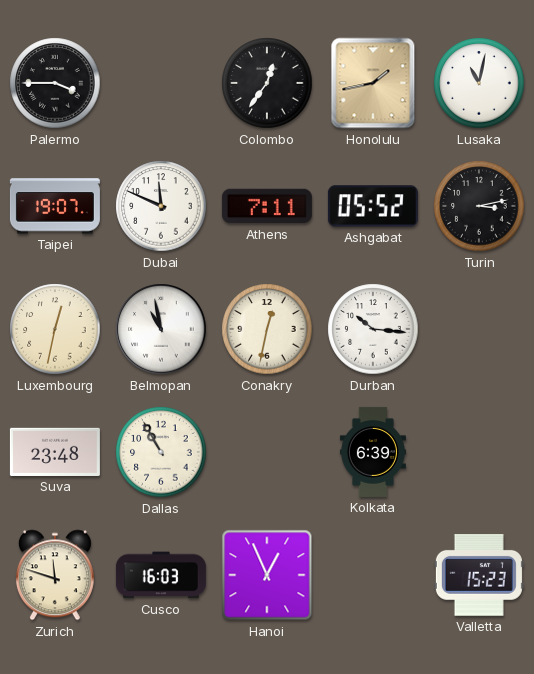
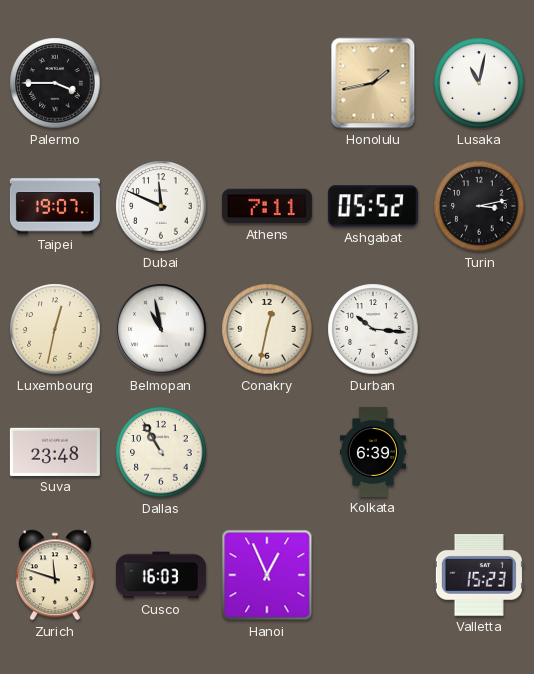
Colombo: 12:36 -> none
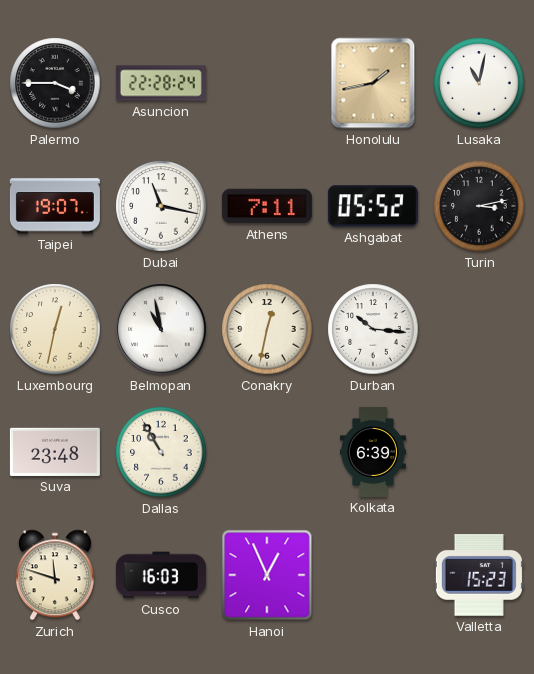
Asuncion: none -> 22:28
Dubai: 11:49 -> 11:17
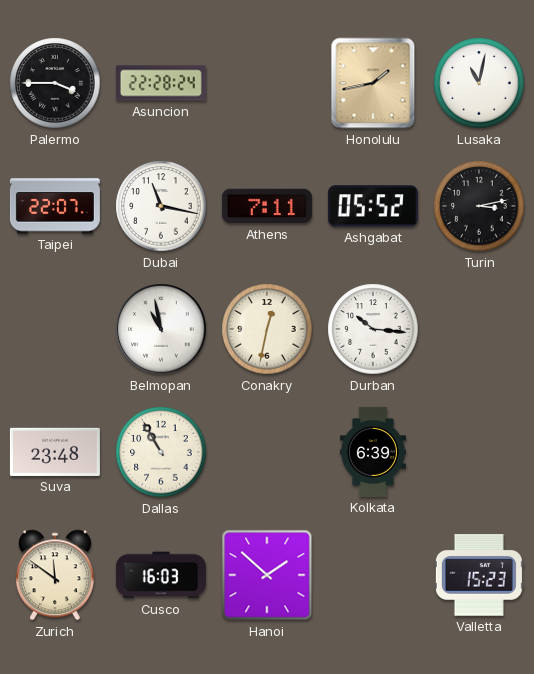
Taipei: 19:07 -> 22:07
Luxembourg: 12:32 -> none
Zurich: 11:48 -> 11:51
Hanoi: 12:56 -> 1:52
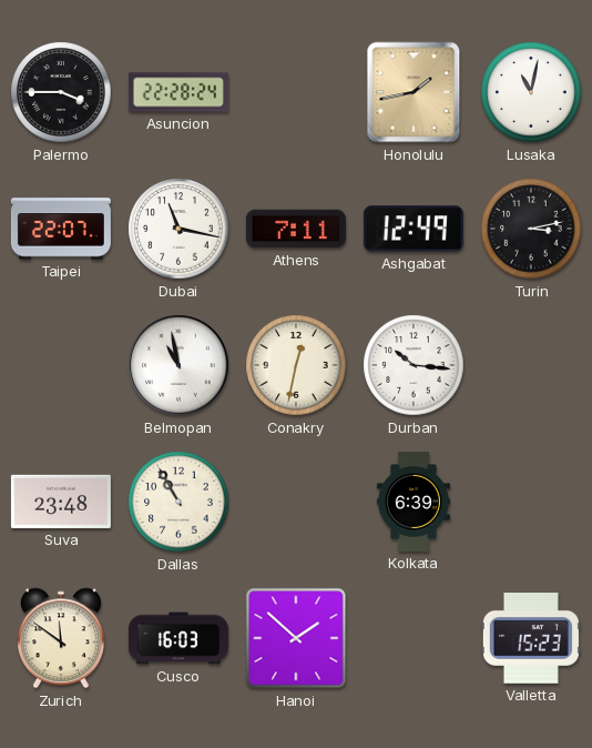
Ashgabat: 05:52 -> 12:49
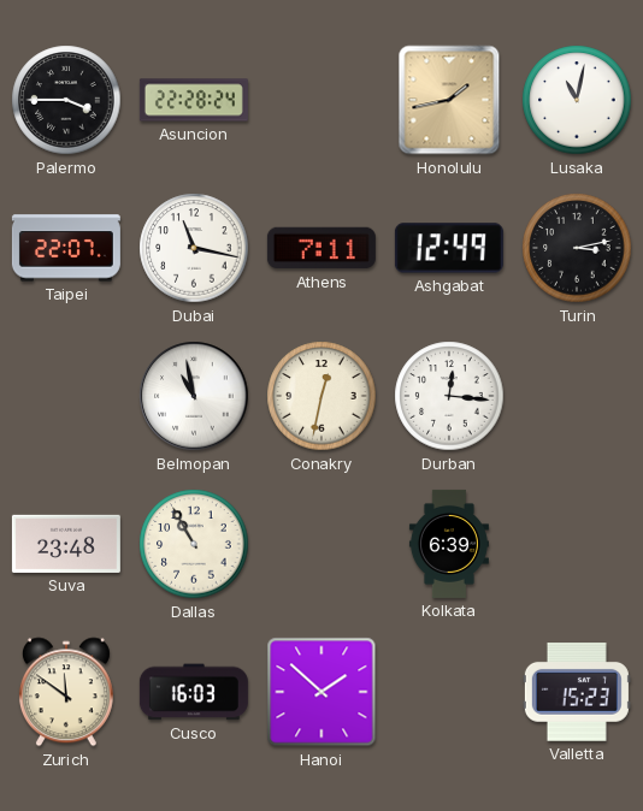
Durban: 10:16 -> 12:16
